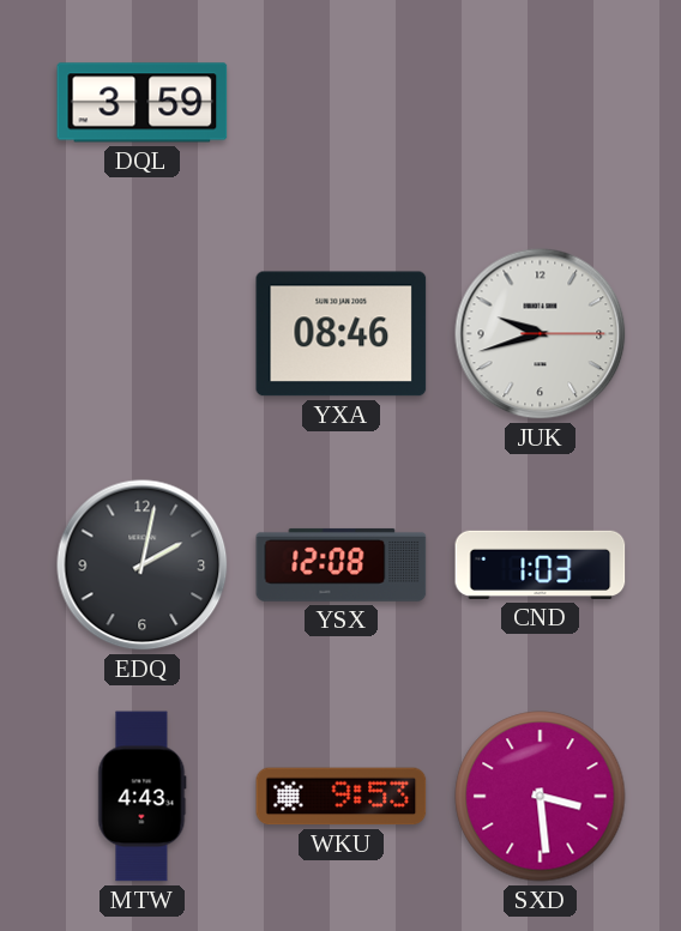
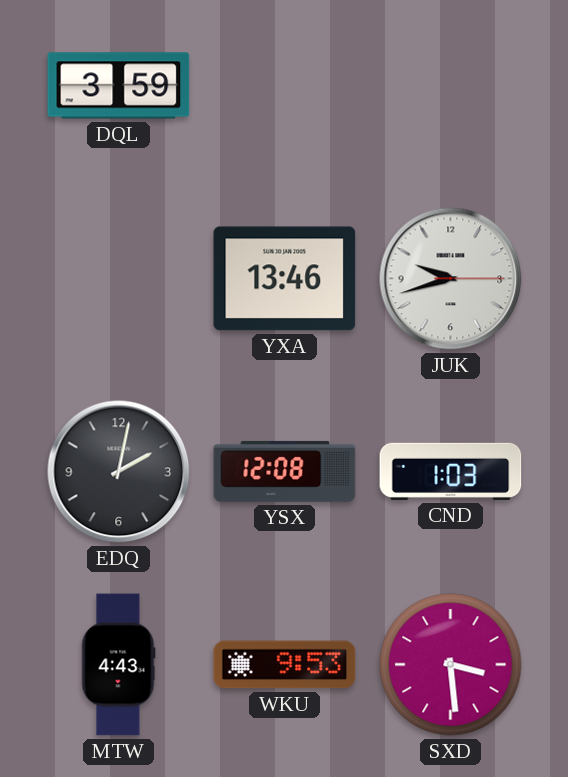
YXA: 08:46 -> 13:46
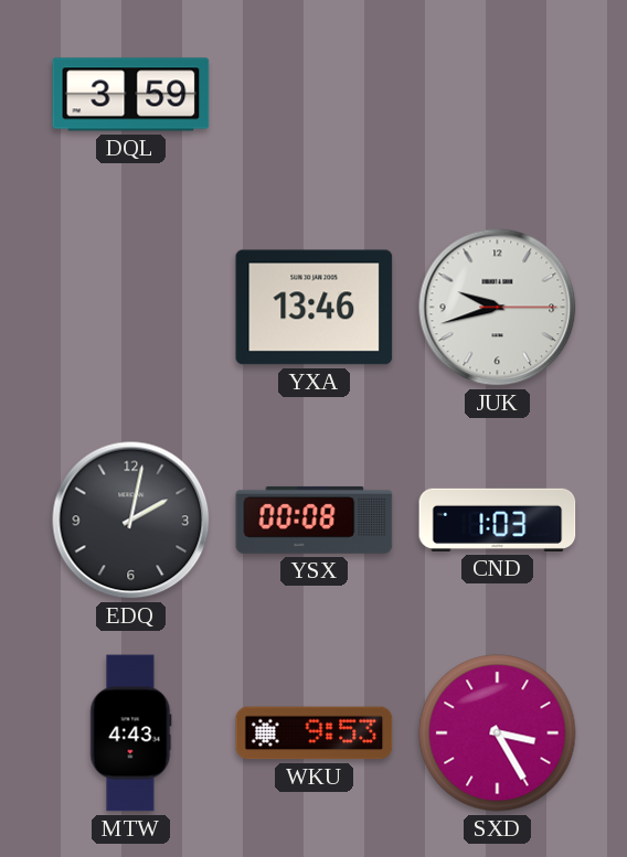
YSX: 12:08 -> 00:08
SXD: 3:29 -> 3:25
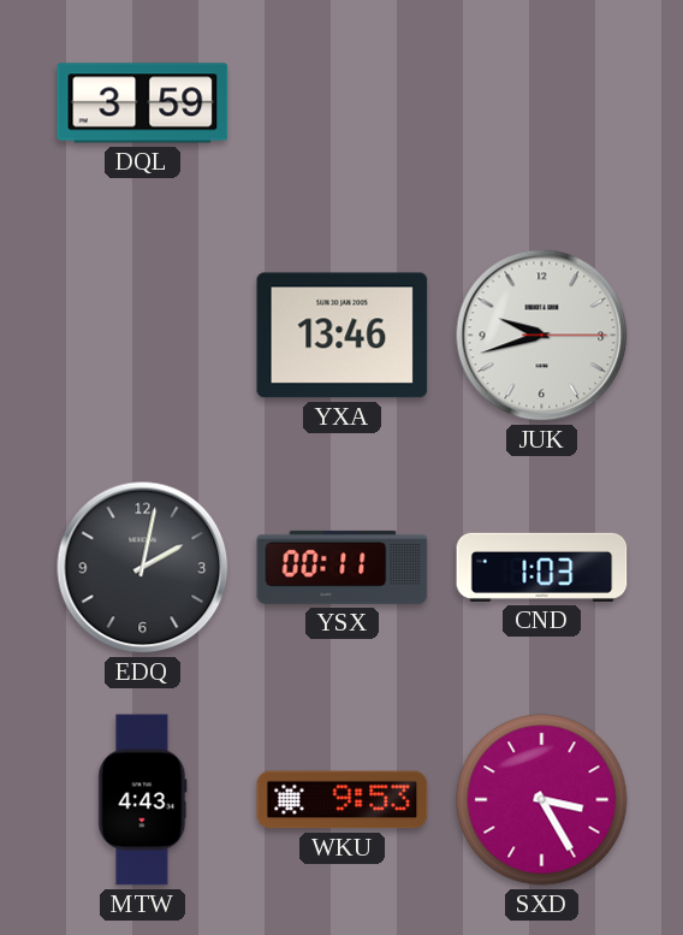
YSX: 00:08 -> 00:11
